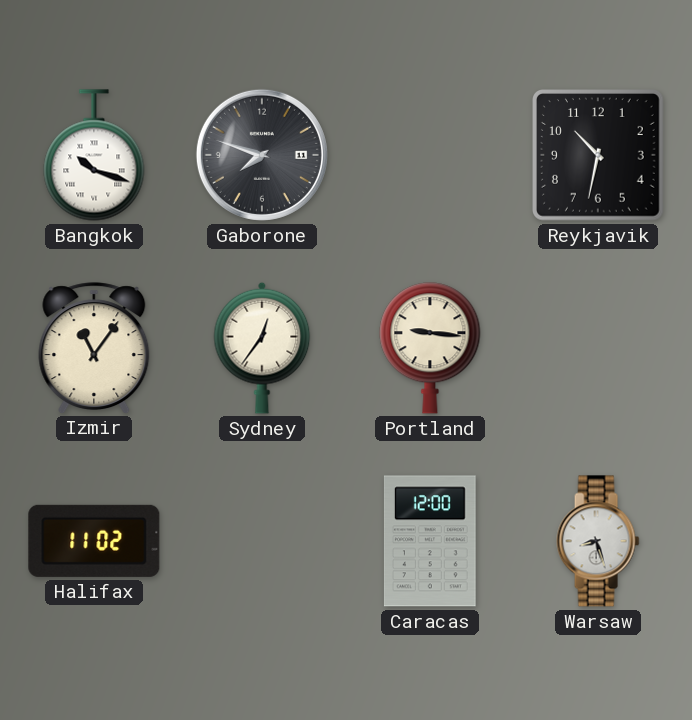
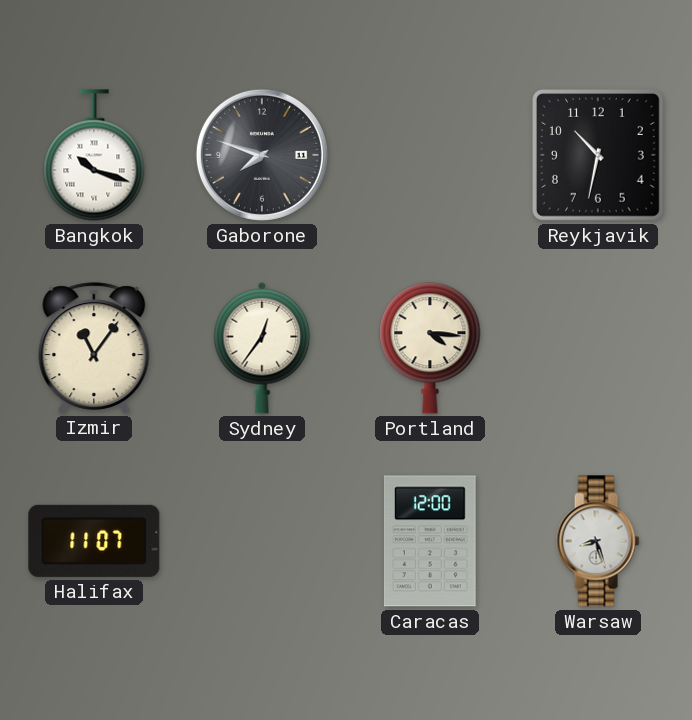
Portland: 9:16 -> 4:16
Halifax: 11:02 -> 11:07
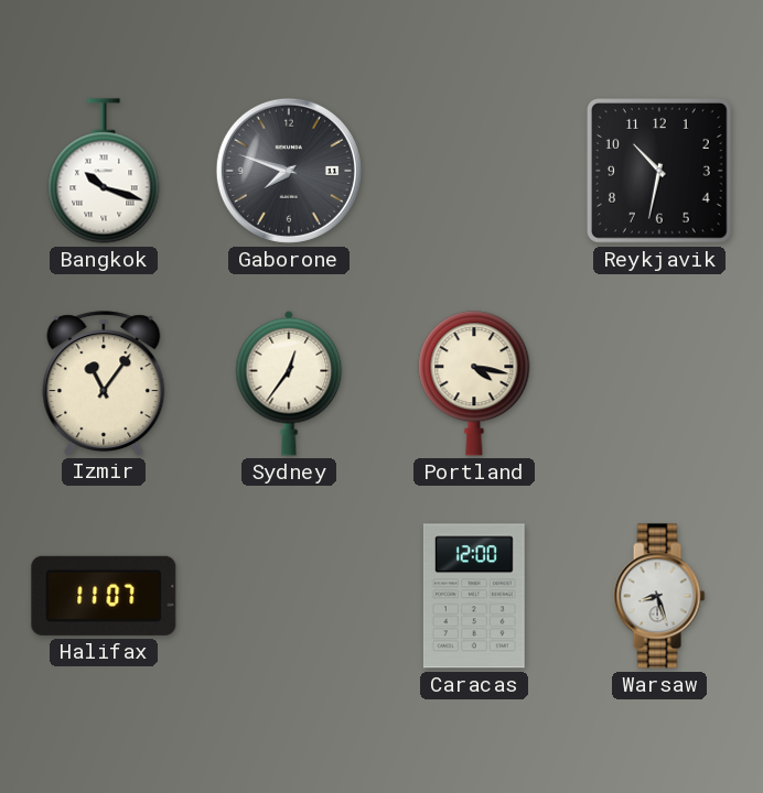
Portland: 4:16 -> 4:17
